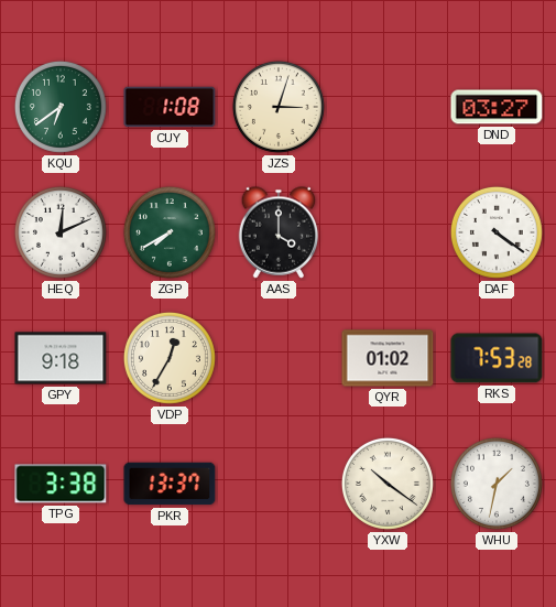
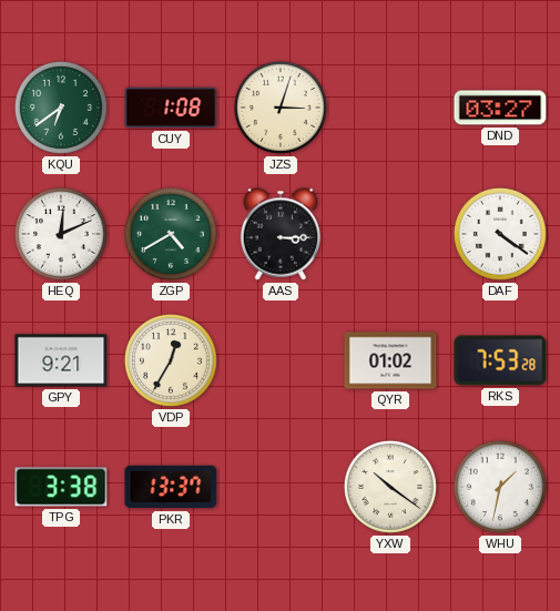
ZGP: 7:40 -> 4:40
AAS: 4:00 -> 3:15
GPY: 9:18 -> 9:21
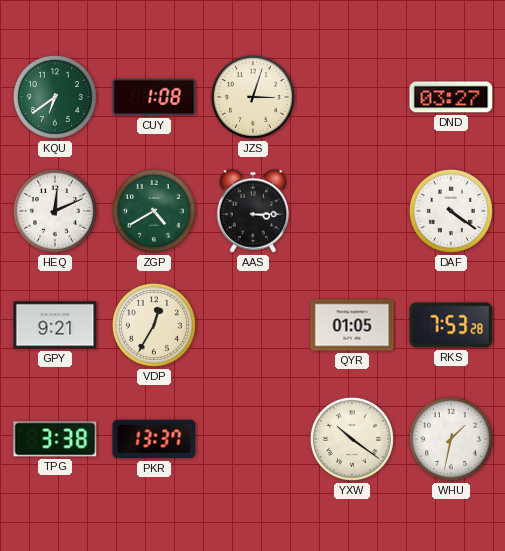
QYR: 01:02 -> 01:05
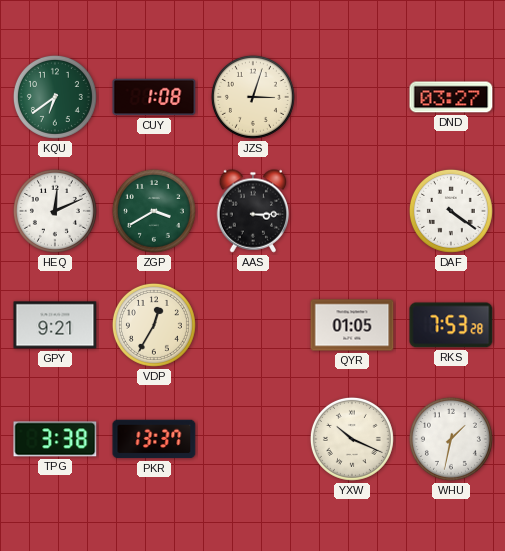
ZGP: 4:40 -> 3:40
YXW: 10:21 -> 10:19
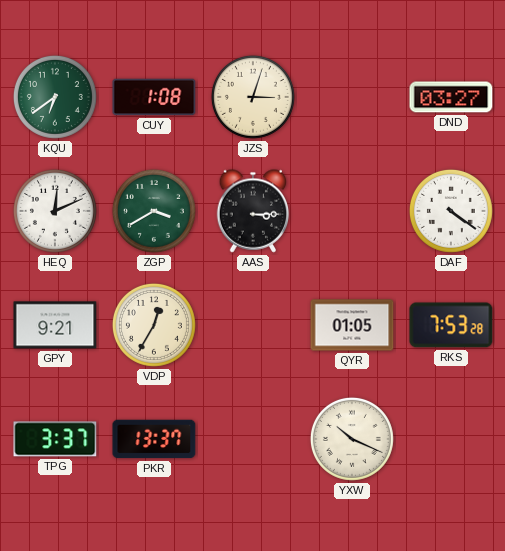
TPG: 3:38 -> 3:37
WHU: 1:32 -> none
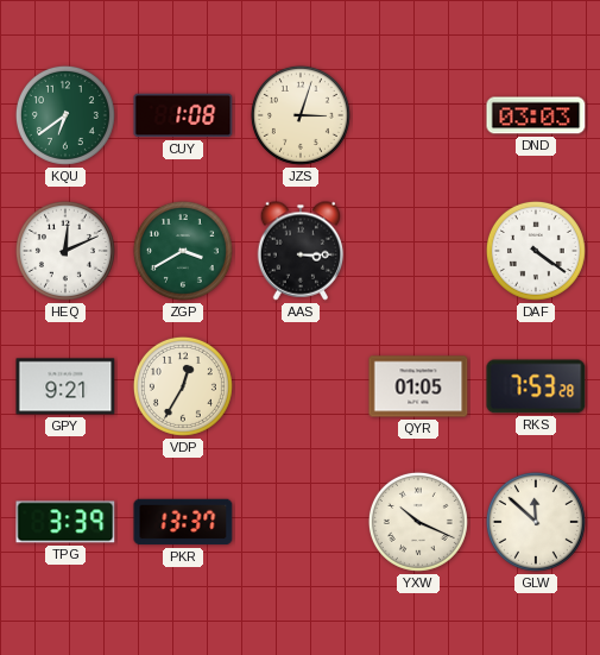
DND: 03:27 -> 03:03
TPG: 3:37 -> 3:39
GLW: none -> 11:52
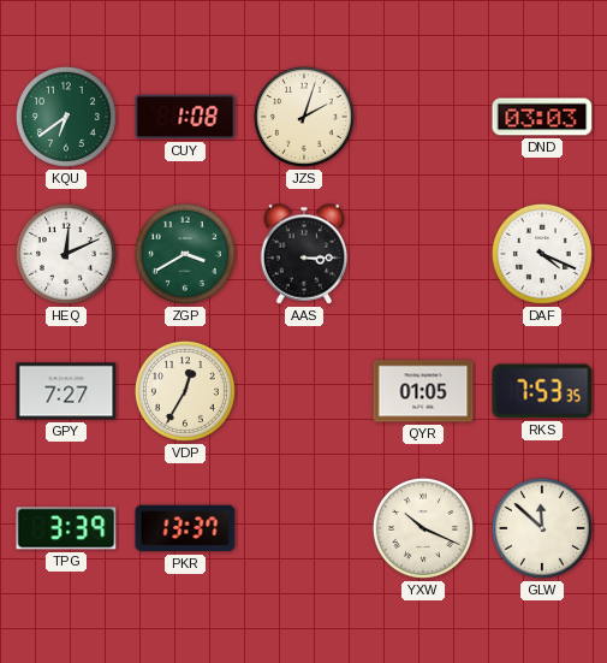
JZS: 3:03 -> 2:03
DAF: 4:21 -> 4:19
GPY: 9:21 -> 7:27
RKS: 7:53:28 -> 7:53:35
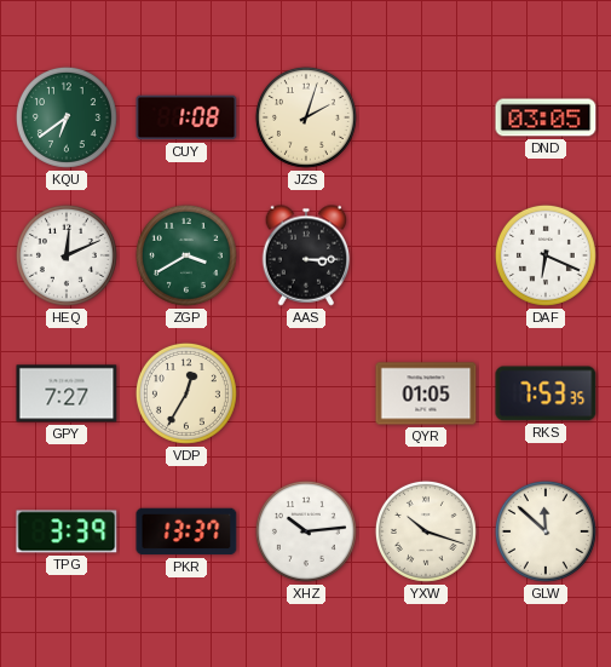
DND: 03:03 -> 03:05
DAF: 4:19 -> 6:19
XHZ: none -> 10:14
YXW: 10:19 -> 10:18
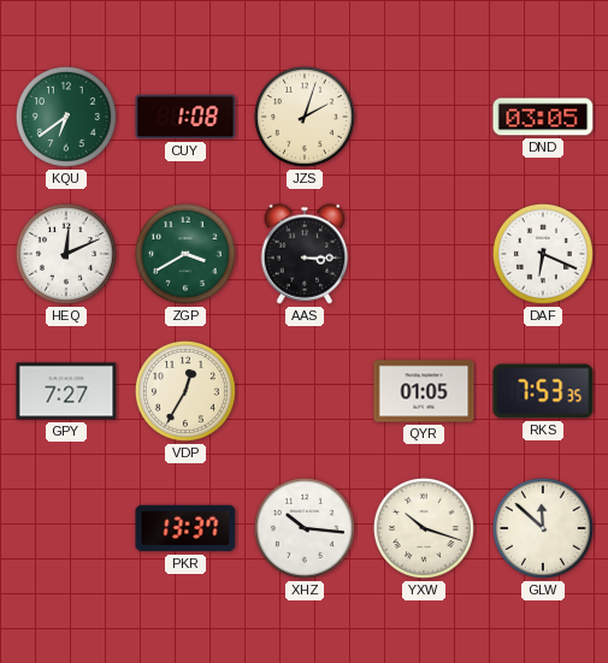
TPG: 3:39 -> none
XHZ: 10:14 -> 10:16
